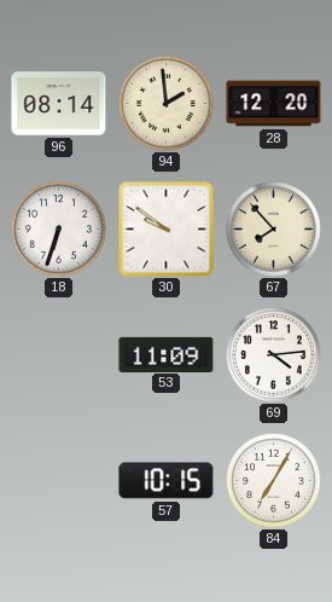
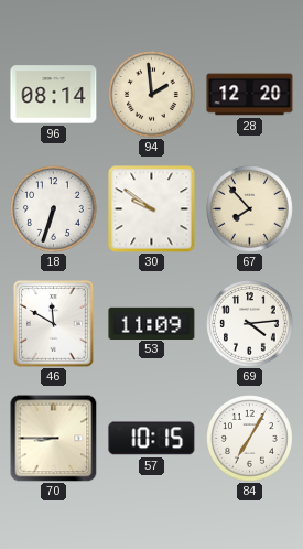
46: none -> 11:50
70: none -> 8:45
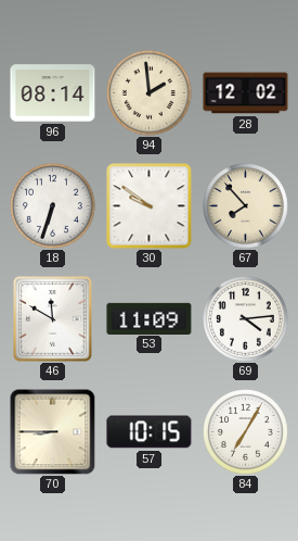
28: 12:20 -> 12:02
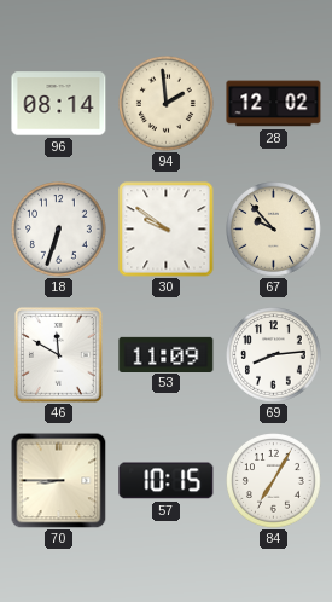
67: 7:53 -> 9:53
69: 4:14 -> 8:14
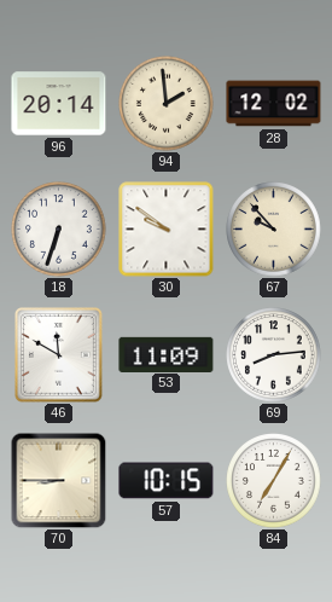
96: 08:14 -> 20:14
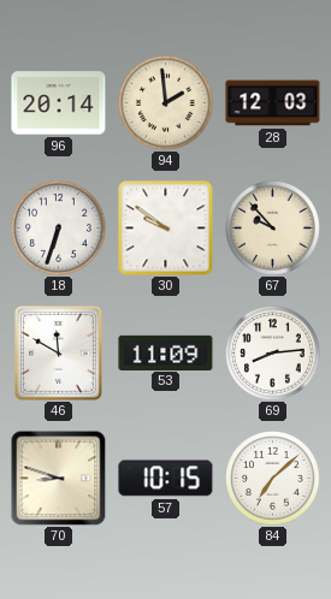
28: 12:02 -> 12:03
70: 8:45 -> 8:48
84: 7:05 -> 7:08
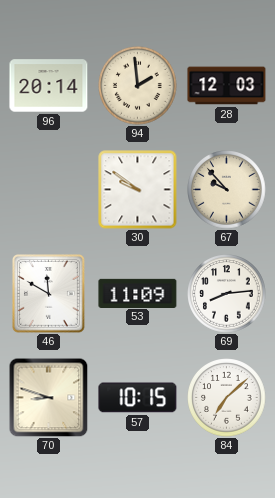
18: 6:33 -> none
